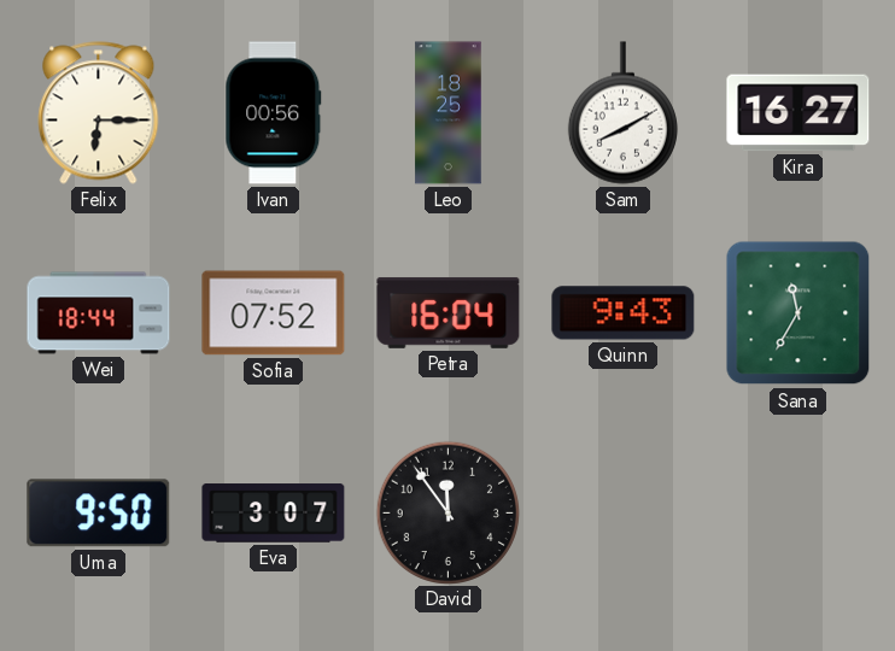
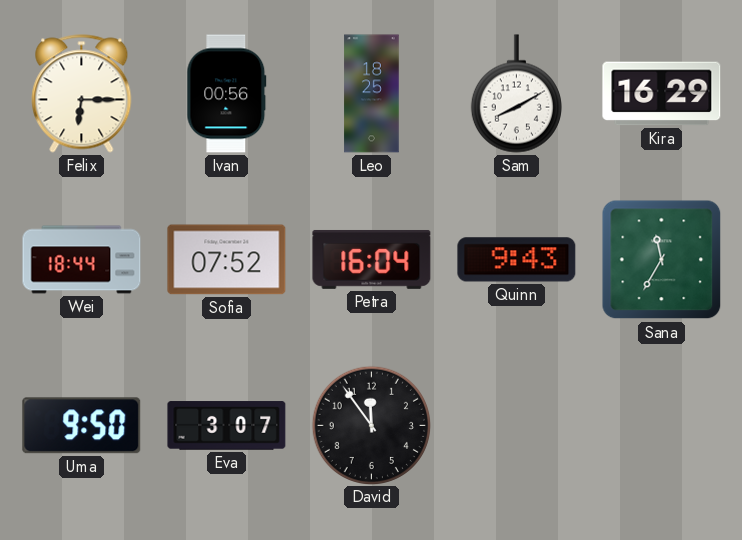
Kira: 16:27 -> 16:29
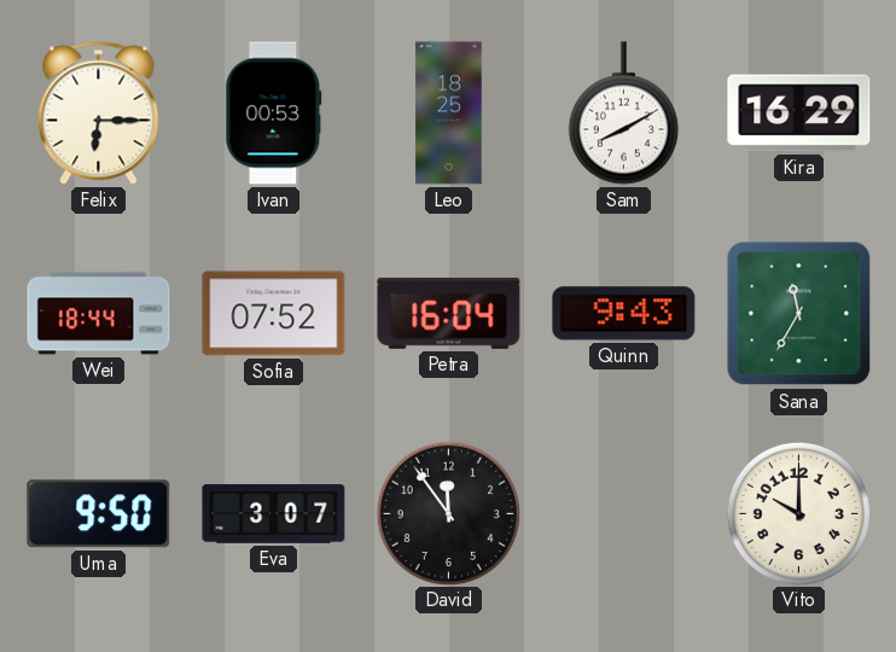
Ivan: 00:56 -> 00:53
Vito: none -> 10:00
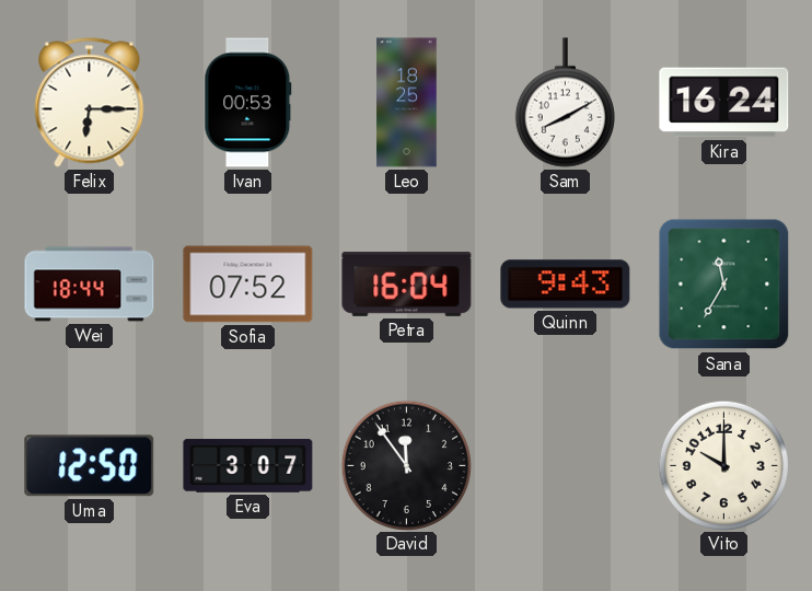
Kira: 16:29 -> 16:24
Uma: 9:50 -> 12:50
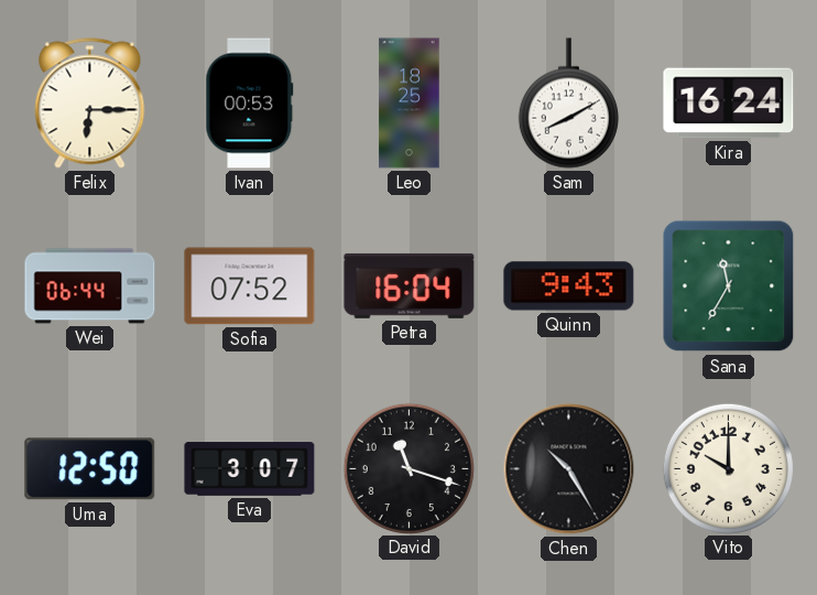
Wei: 18:44 -> 06:44
David: 11:54 -> 11:18
Chen: none -> 10:25
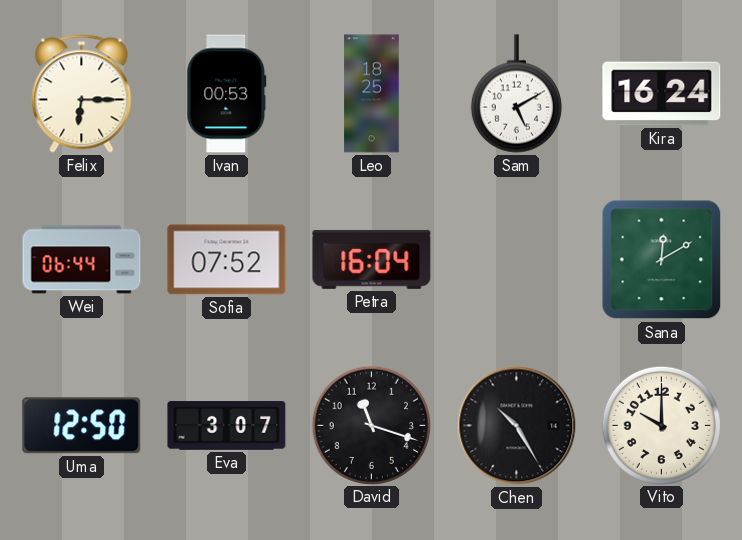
Sam: 8:10 -> 5:10
Quinn: 9:43 -> none
Sana: 11:35 -> 12:10
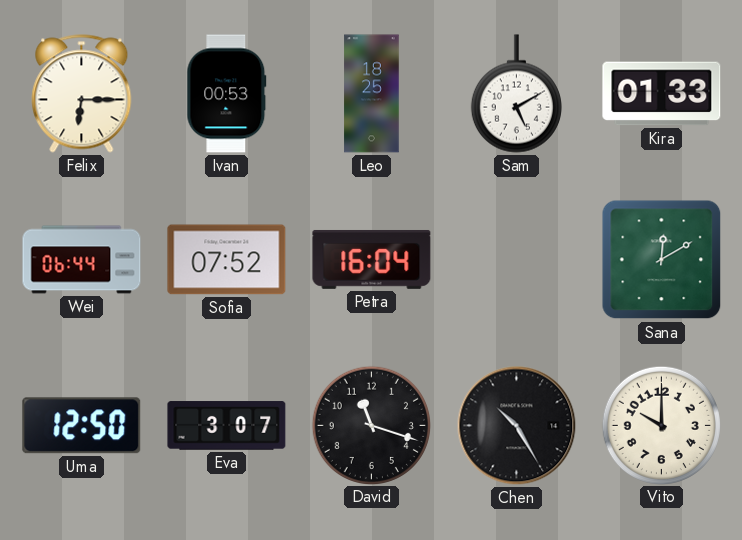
Kira: 16:24 -> 01:33
